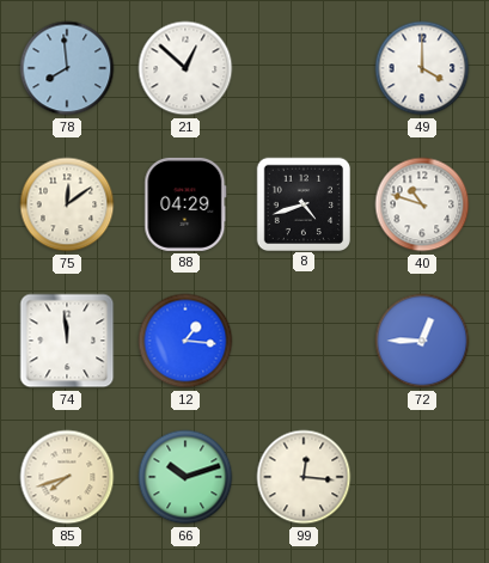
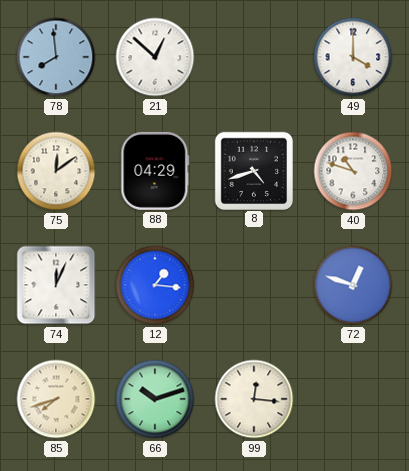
74: 11:59 -> 12:04
72: 12:45 -> 12:48
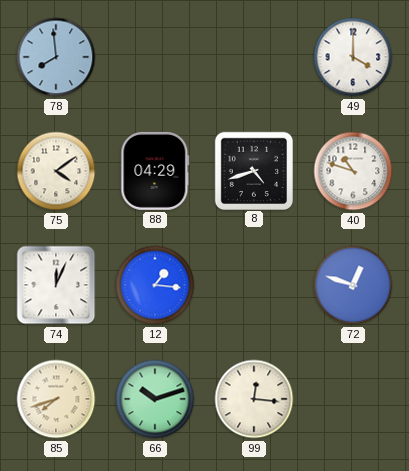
21: 12:52 -> none
75: 12:09 -> 4:09
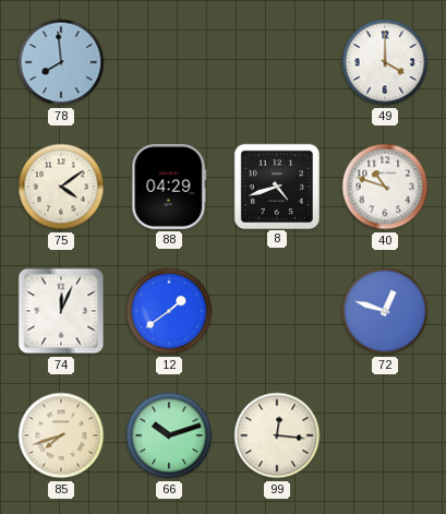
12: 1:16 -> 1:39
